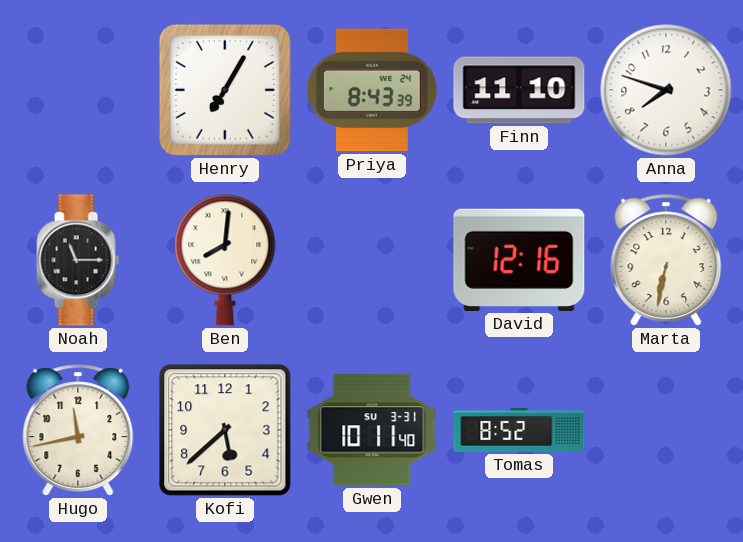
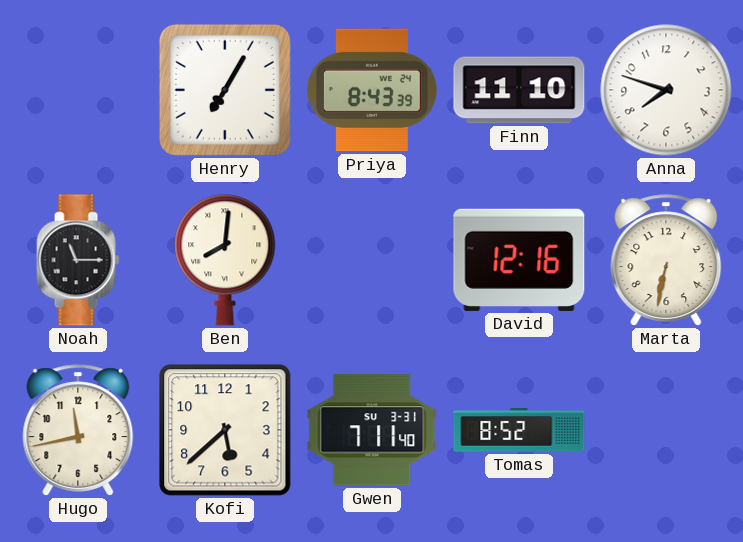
Gwen: 10:11 -> 7:11
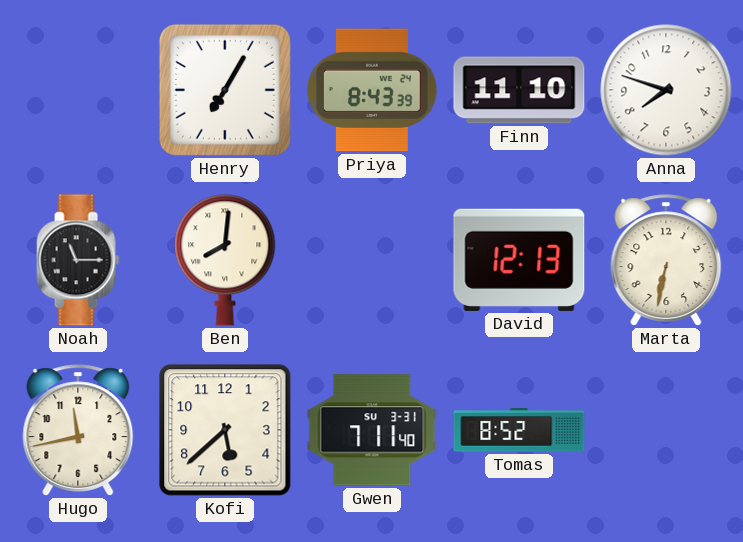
David: 12:16 -> 12:13
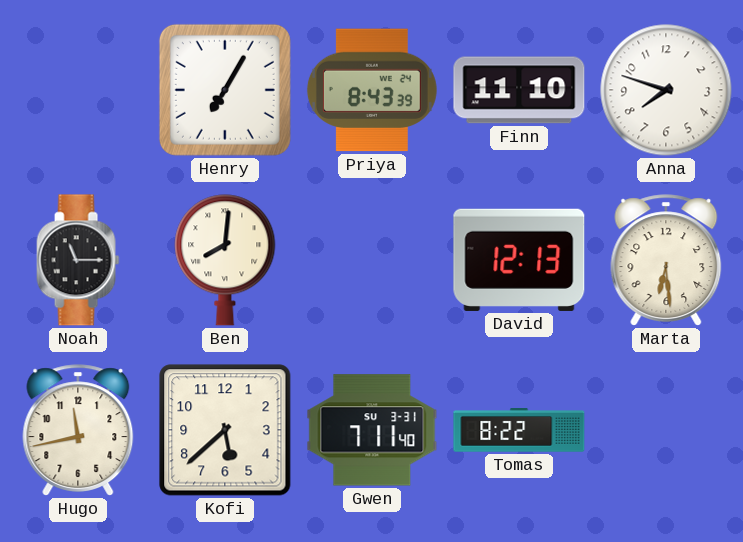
Marta: 6:32 -> 6:29
Tomas: 8:52 -> 8:22
